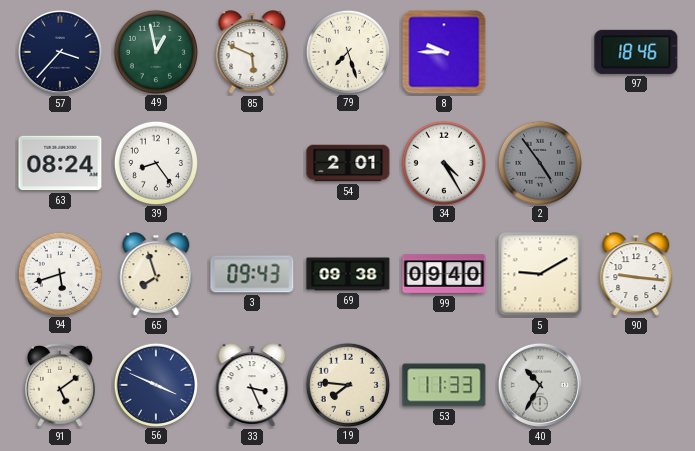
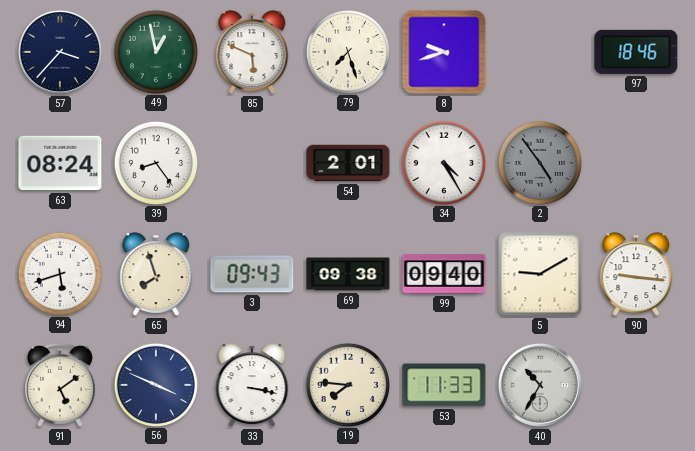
8: 9:45 -> 9:42
33: 3:26 -> 3:17
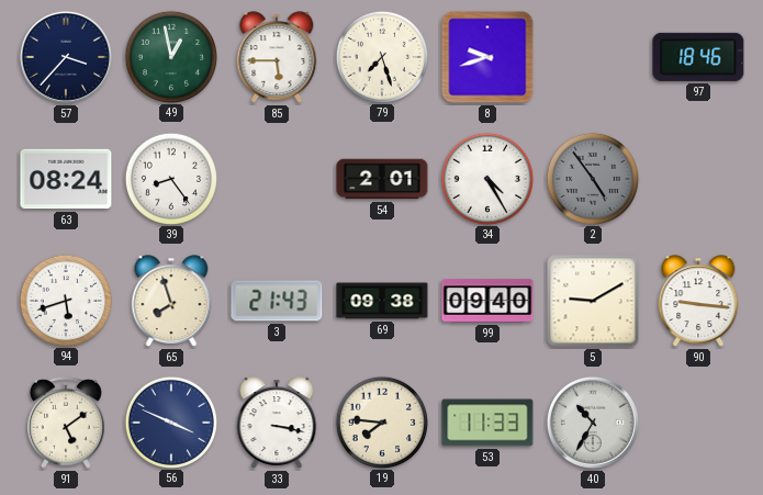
85: 5:49 -> 5:45
3: 09:43 -> 21:43
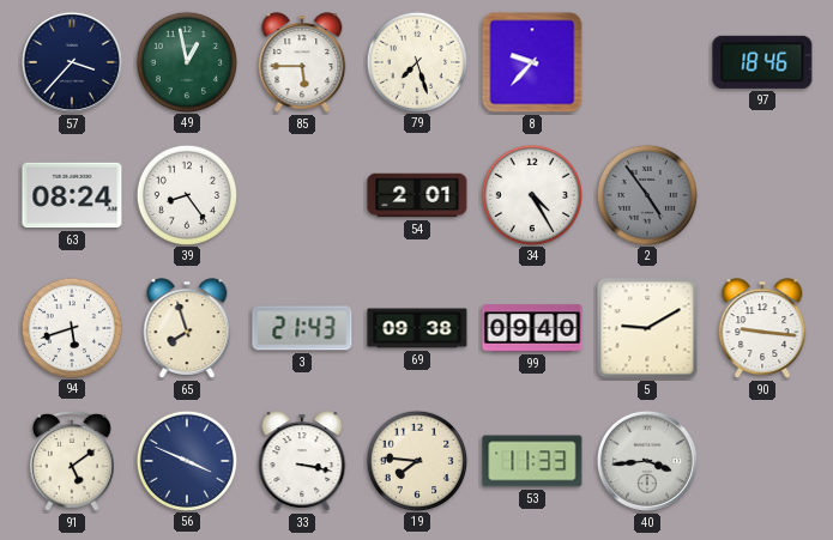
8: 9:42 -> 9:37
40: 10:35 -> 3:44
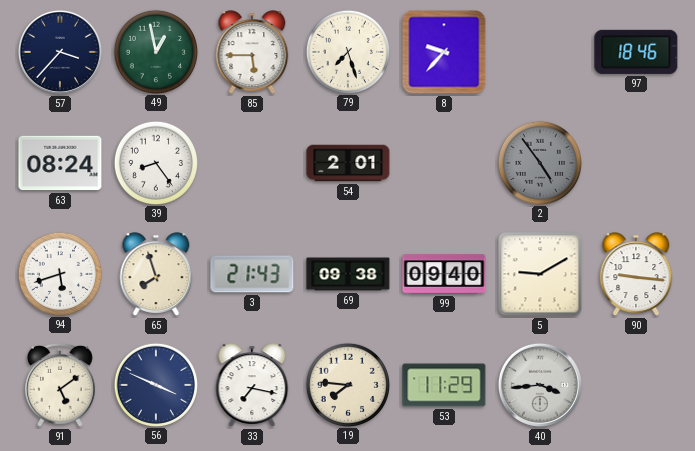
34: 4:25 -> none
33: 3:17 -> 7:17
53: 11:33 -> 11:29
